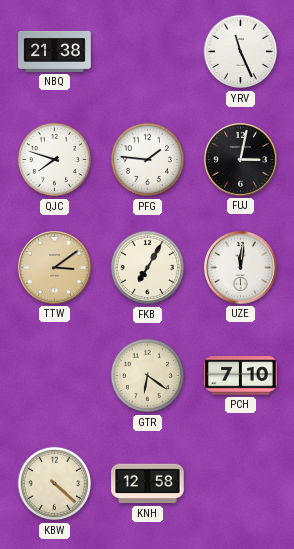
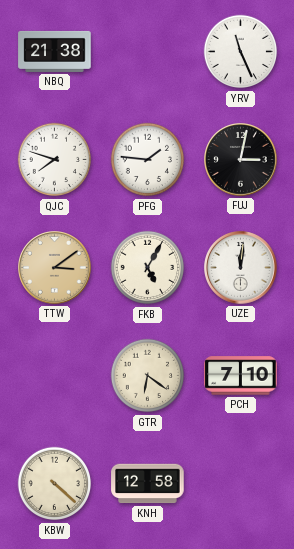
FKB: 7:05 -> 5:05
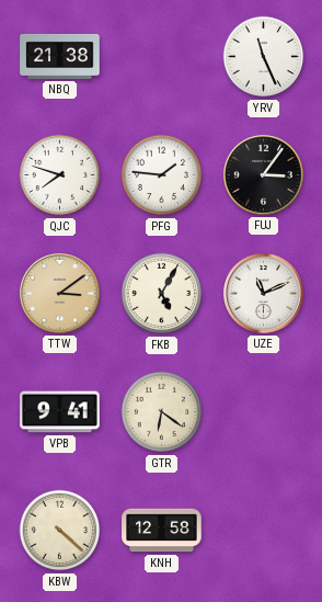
FUJ: 3:02 -> 3:06
UZE: 12:01 -> 11:11
VPB: none -> 9:41
PCH: 7:10 -> none
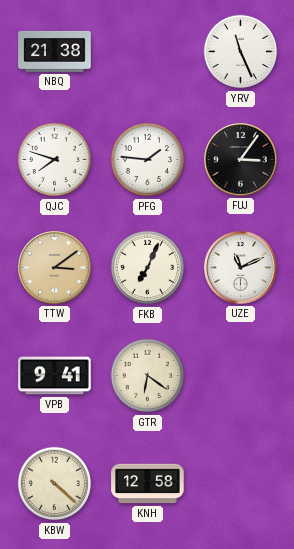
FKB: 5:05 -> 7:04
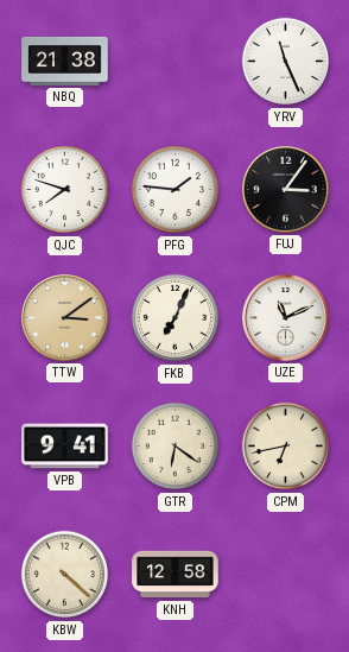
CPM: none -> 6:43
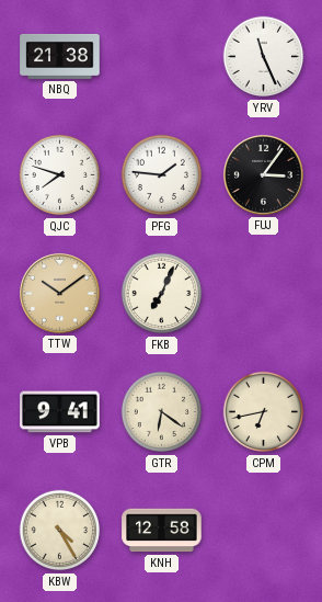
TTW: 3:09 -> 10:09
UZE: 11:11 -> none
KBW: 4:22 -> 4:25
